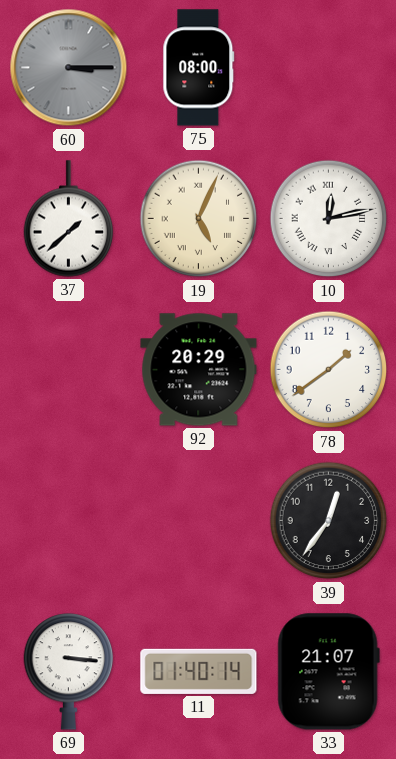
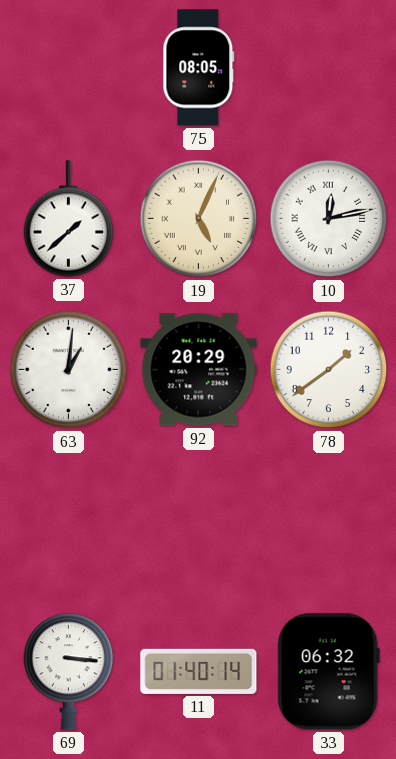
60: 3:15 -> none
75: 08:00 -> 08:05
63: none -> 1:01
39: 12:36 -> none
33: 21:07 -> 06:32
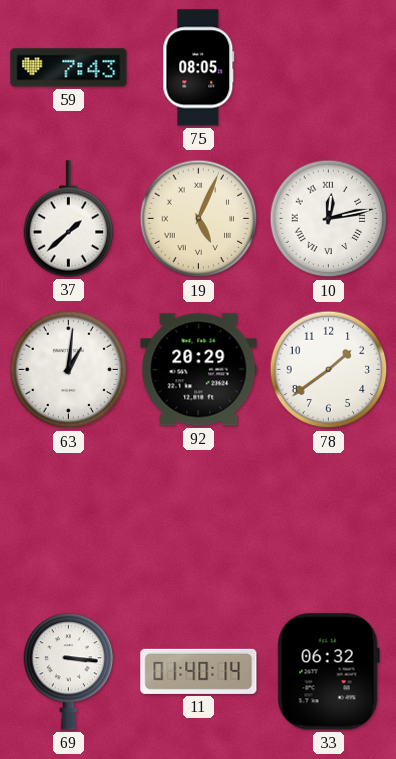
59: none -> 7:43
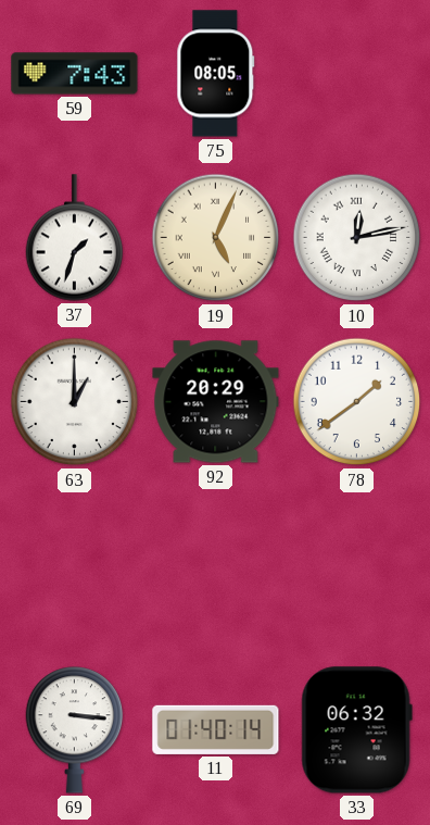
37: 1:38 -> 1:33
63: 1:01 -> 1:00
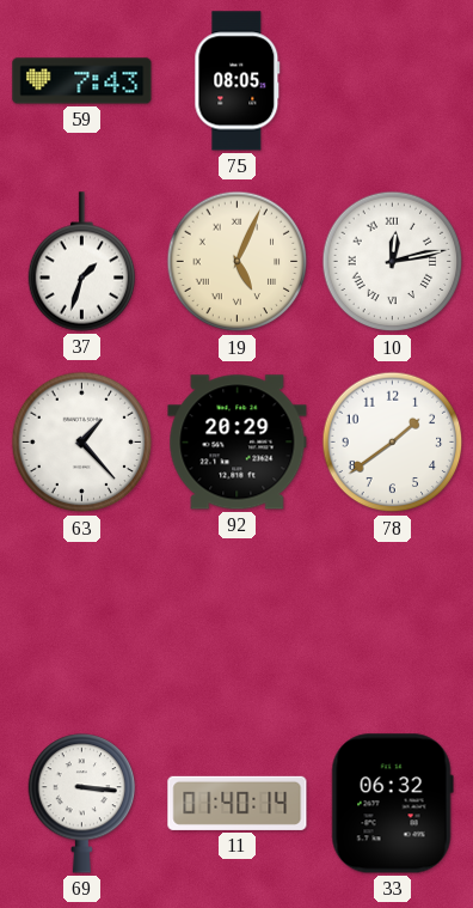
63: 1:00 -> 1:23
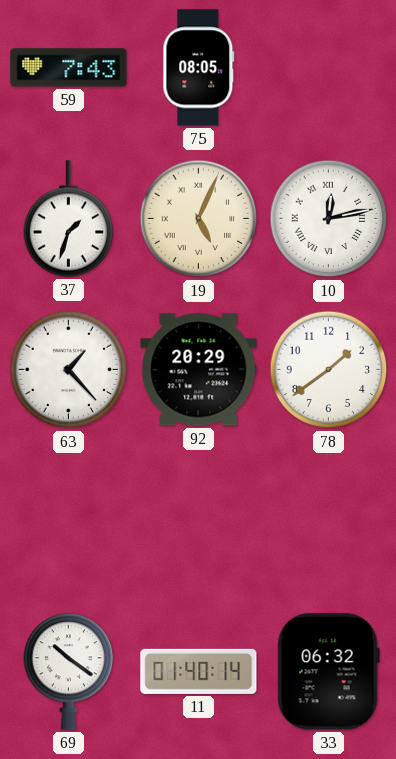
69: 3:16 -> 10:21
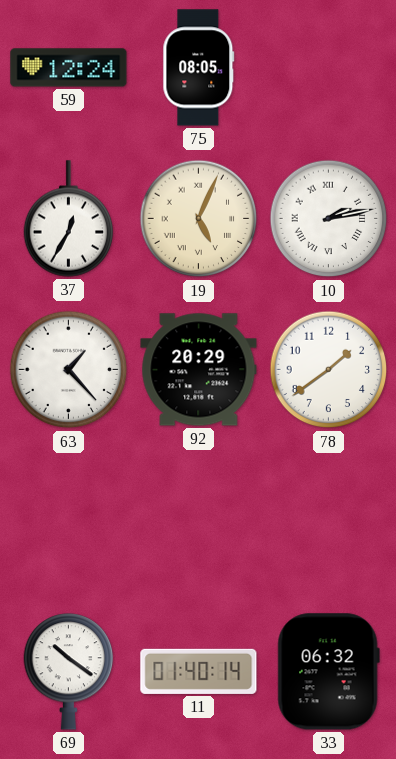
59: 7:43 -> 12:24
37: 1:33 -> 12:35
10: 12:13 -> 2:13
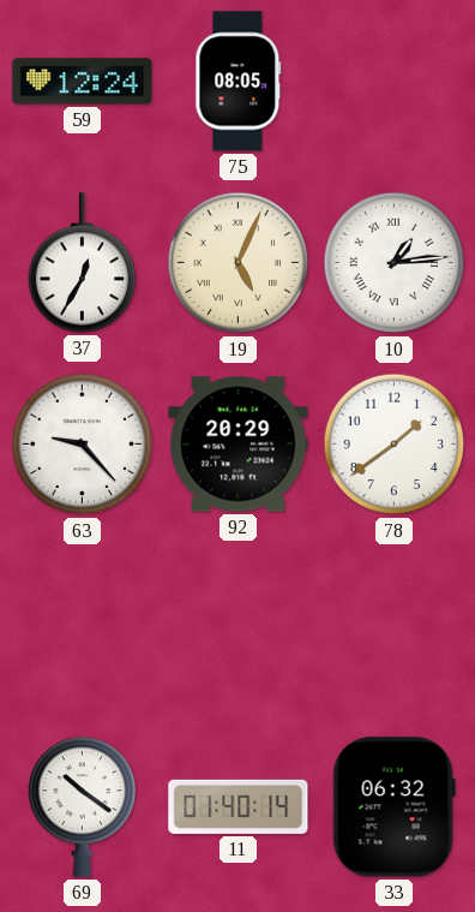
10: 2:13 -> 1:14
63: 1:23 -> 9:23
